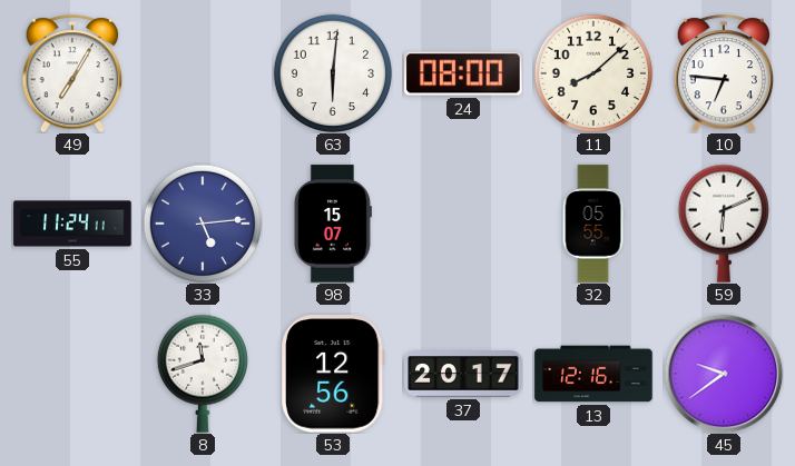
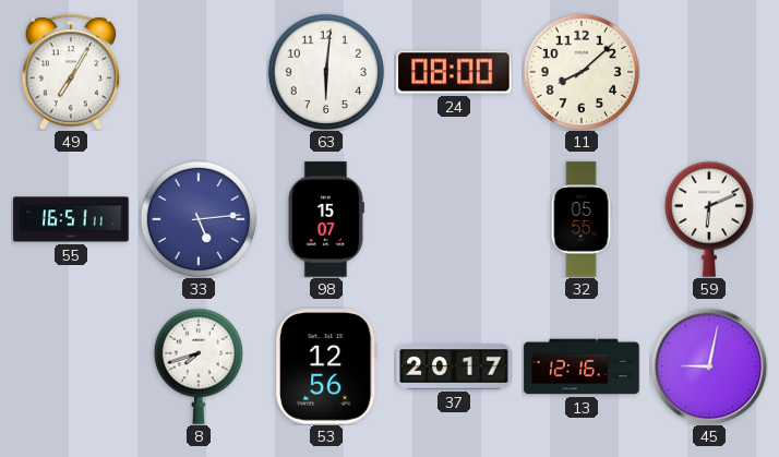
10: 6:46 -> none
55: 11:24 -> 16:51
8: 11:42 -> 7:42
45: 9:39 -> 9:02
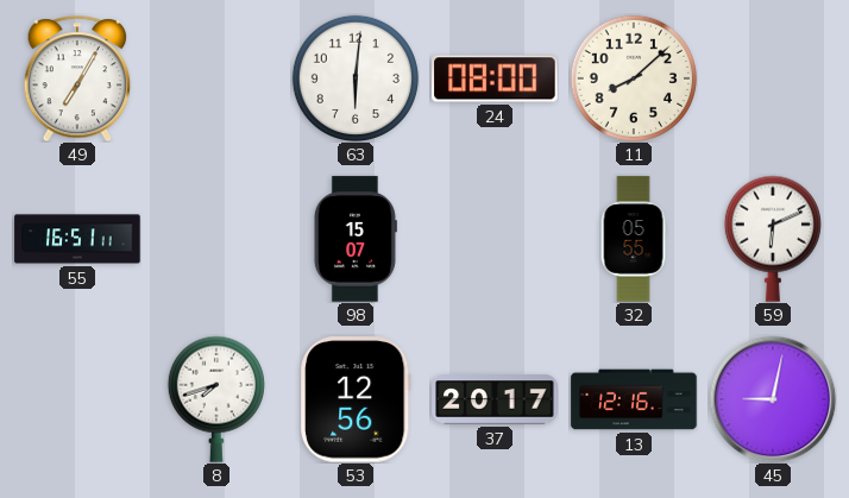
33: 5:14 -> none
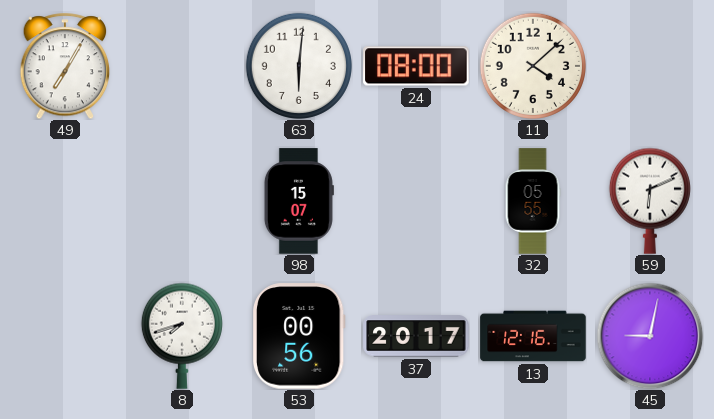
11: 8:08 -> 4:08
55: 16:51 -> none
53: 12:56 -> 00:56
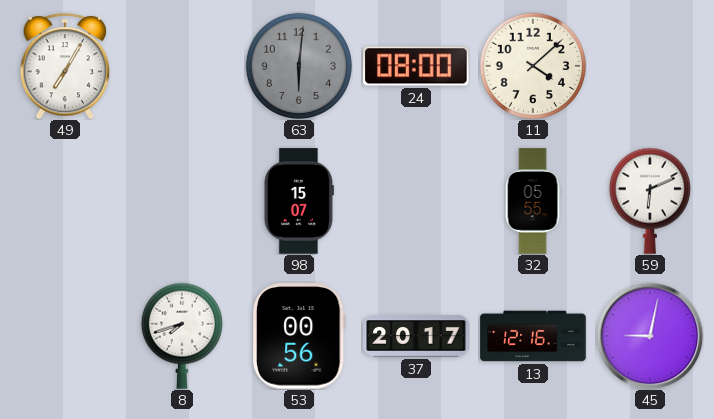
63 dial: white -> grey
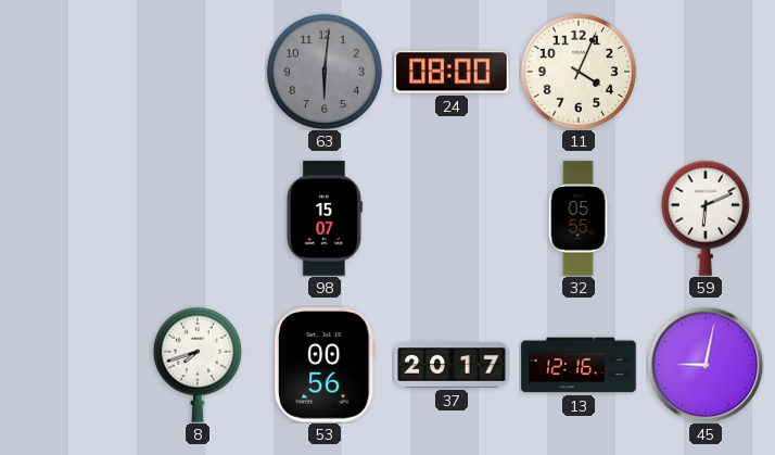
49: 7:05 -> none
11: 4:08 -> 4:04
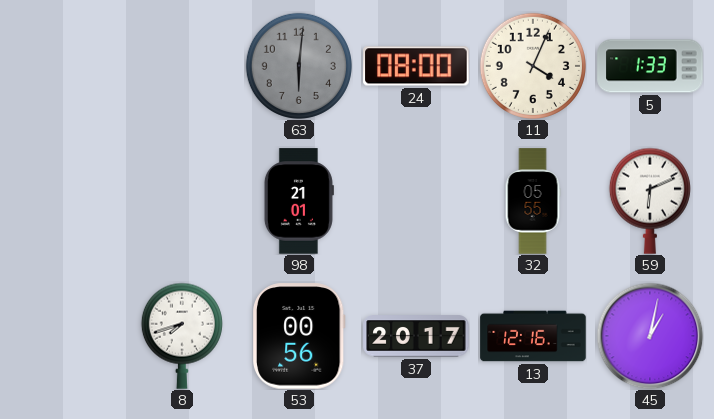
5: none -> 1:33
98: 15:07 -> 21:01
45: 9:02 -> 1:02
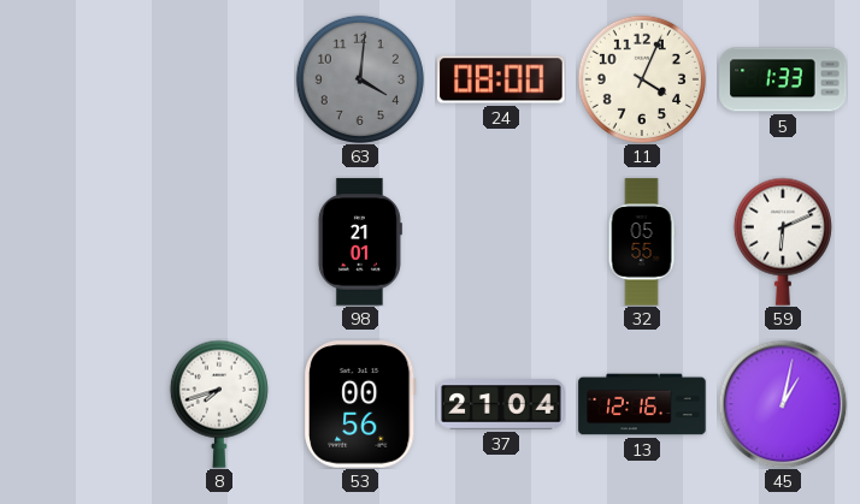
63: 6:01 -> 4:01
37: 20:17 -> 21:04
